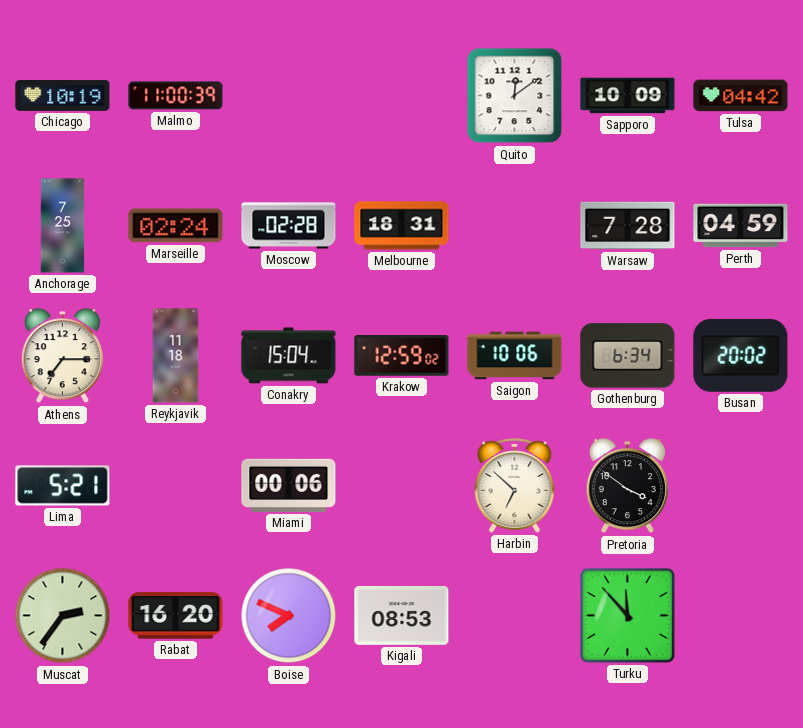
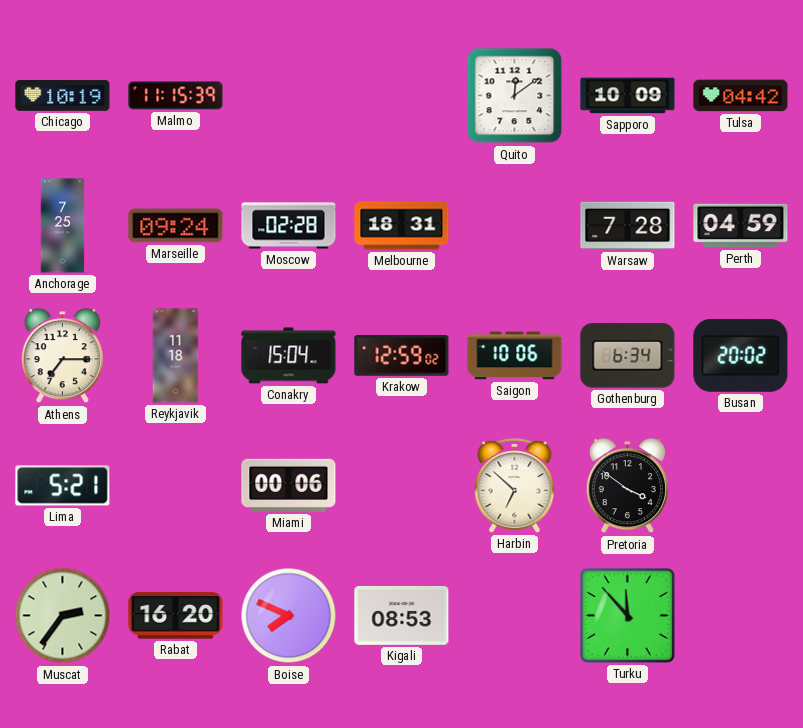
Malmo: 11:00 -> 11:15
Marseille: 02:24 -> 09:24
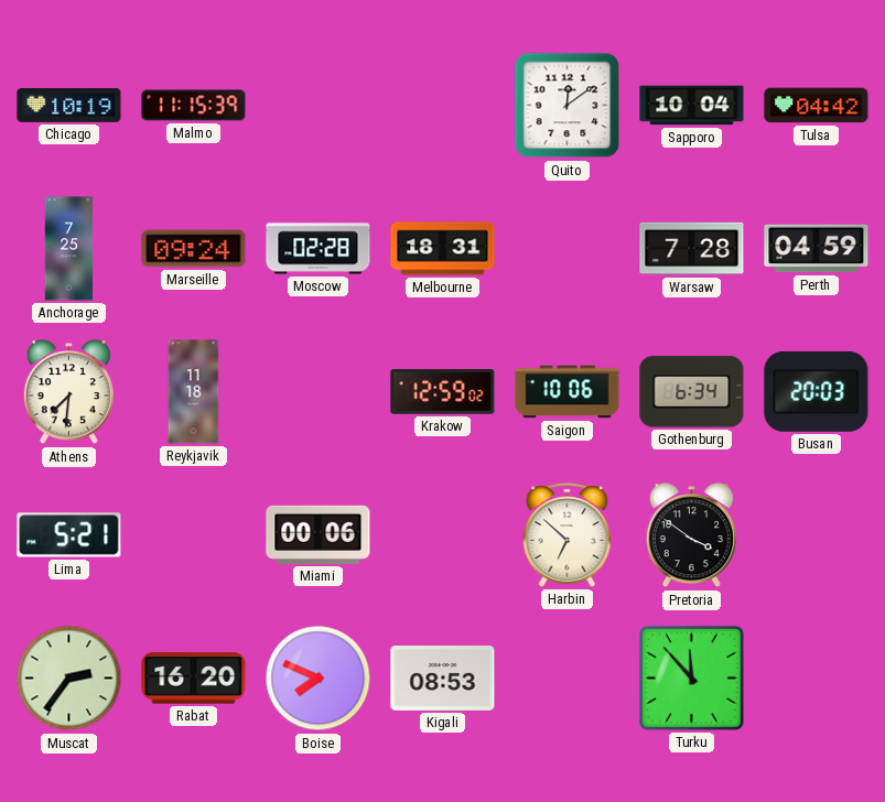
Sapporo: 10:09 -> 10:04
Athens: 7:15 -> 7:31
Conakry: 15:04 -> none
Busan: 20:02 -> 20:03
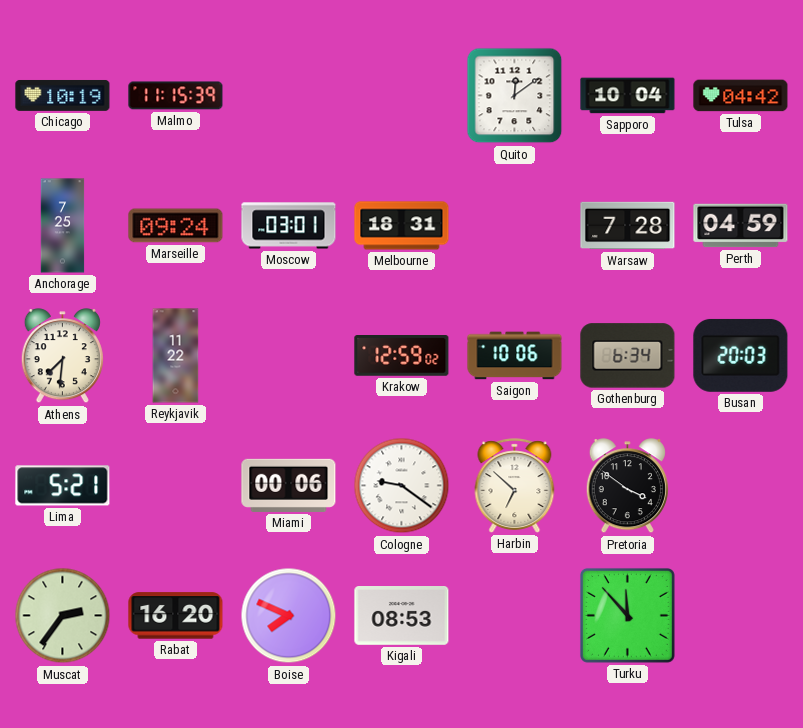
Moscow: 02:28 -> 03:01
Reykjavik: 11:18 -> 11:22
Cologne: none -> 9:21
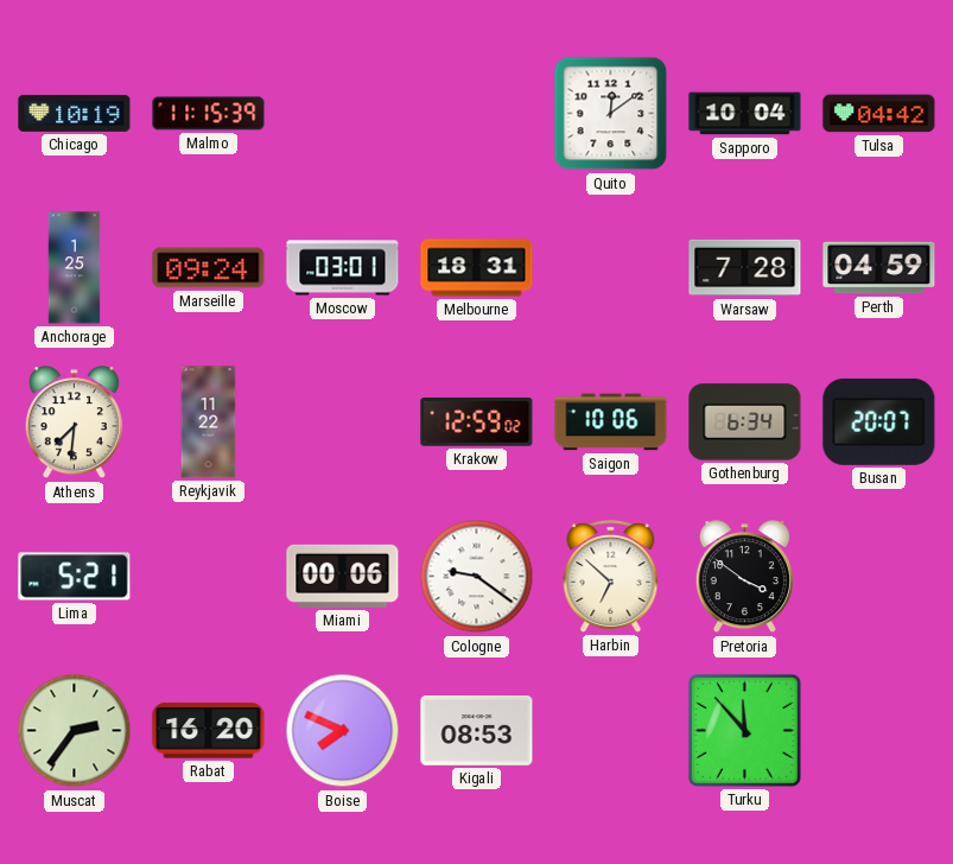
Anchorage: 7:25 -> 1:25
Busan: 20:03 -> 20:07
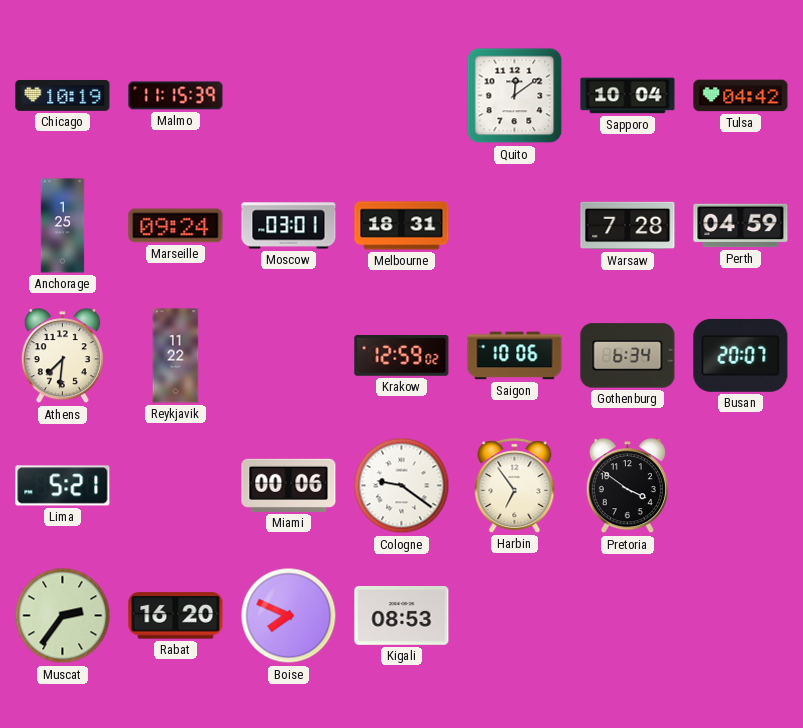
Harbin: 6:52 -> 6:54
Turku: 11:53 -> none
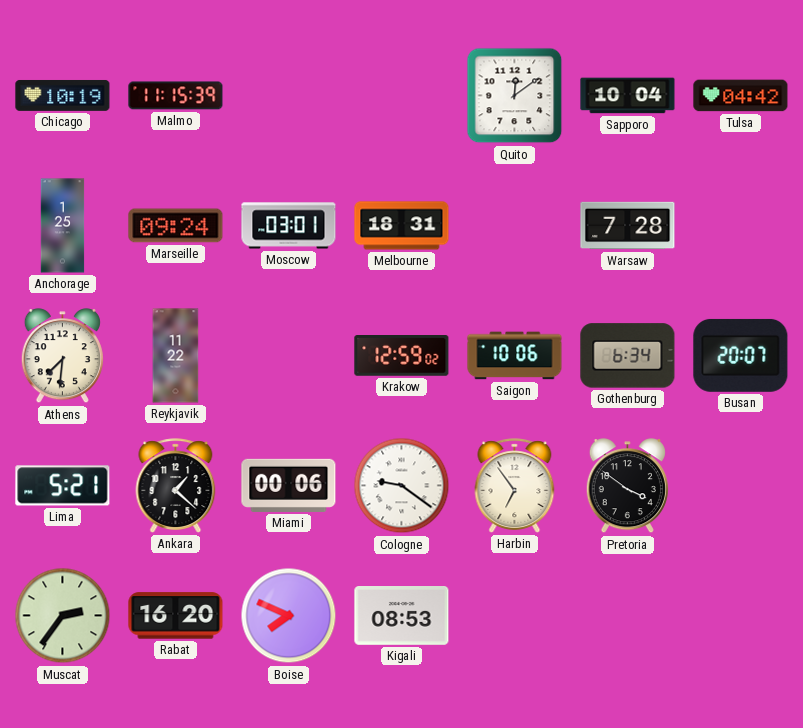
Perth: 04:59 -> none
Ankara: none -> 1:22
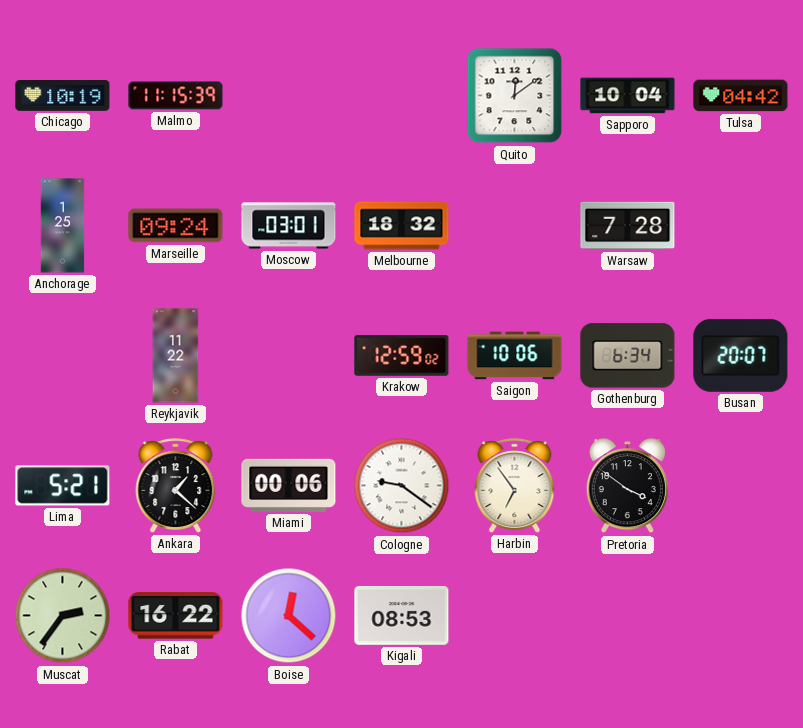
Melbourne: 18:31 -> 18:32
Athens: 7:31 -> none
Rabat: 16:20 -> 16:22
Boise: 7:49 -> 12:22
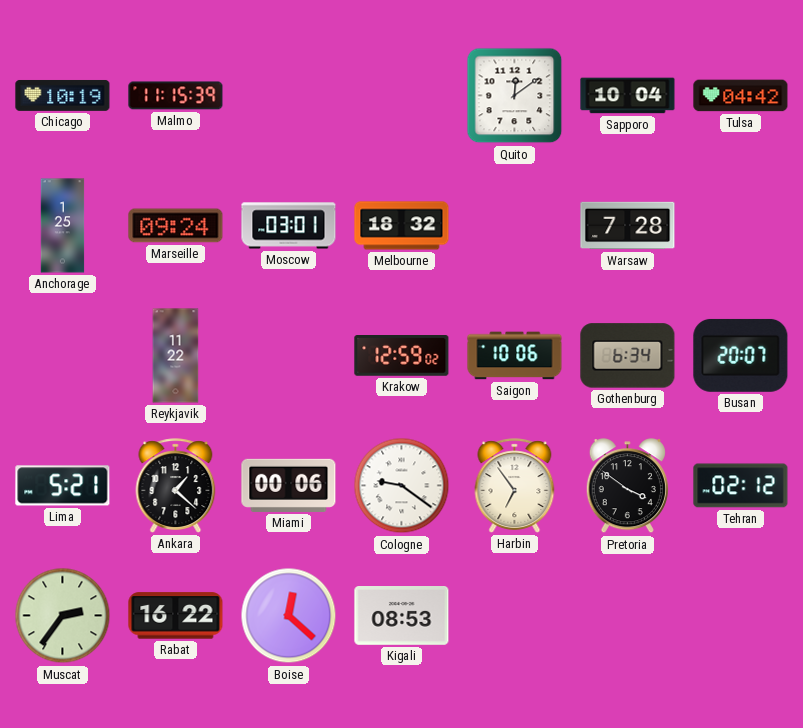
Tehran: none -> 02:12
